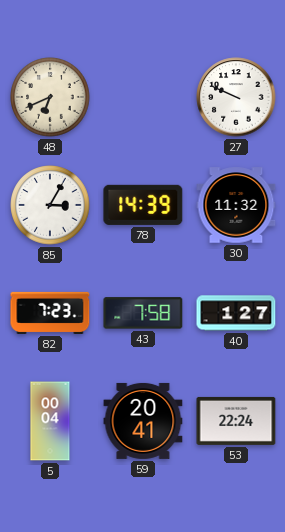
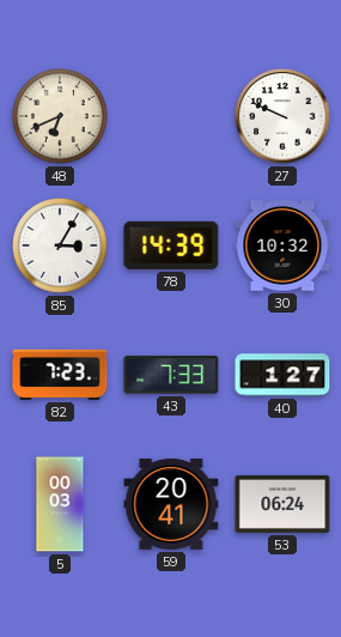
30: 11:32 -> 10:32
43: 7:58 -> 7:33
5: 00:04 -> 00:03
53: 22:24 -> 06:24
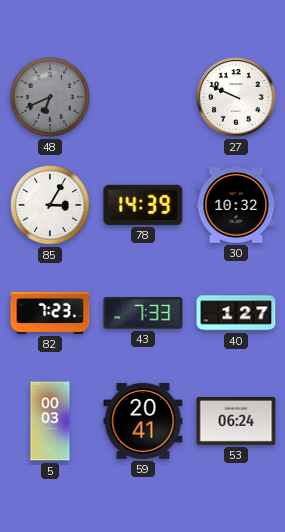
48 dial: cream -> grey
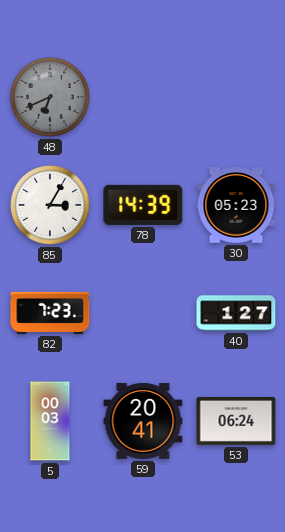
27: 9:49 -> none
30: 10:32 -> 05:23
43: 7:33 -> none
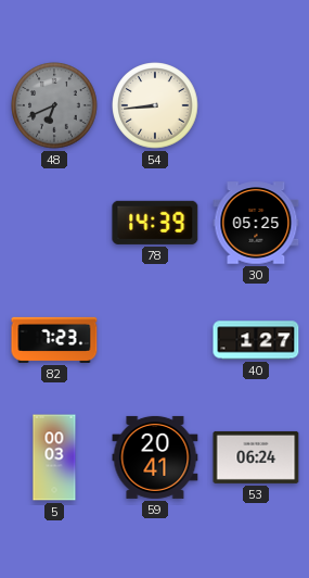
54: none -> 8:44
85: 3:05 -> none
30: 05:23 -> 05:25
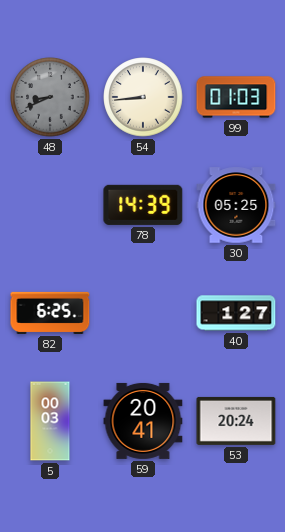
48: 6:41 -> 8:41
99: none -> 01:03
82: 7:23 -> 6:25
53: 06:24 -> 20:24
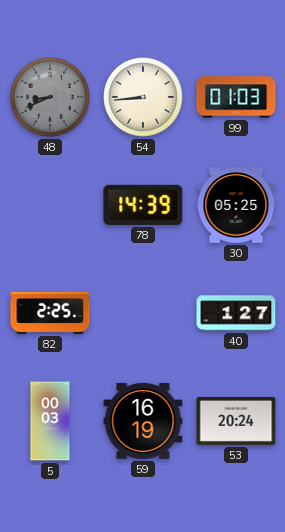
82: 6:25 -> 2:25
59: 20:41 -> 16:19
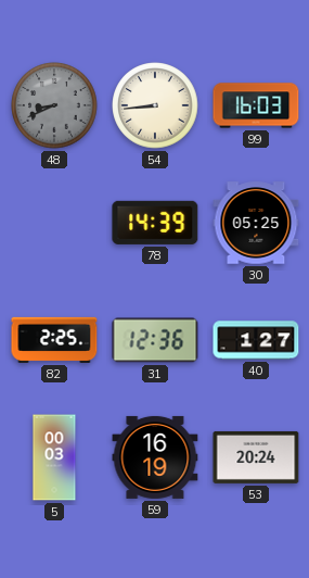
99: 01:03 -> 16:03
31: none -> 12:36
